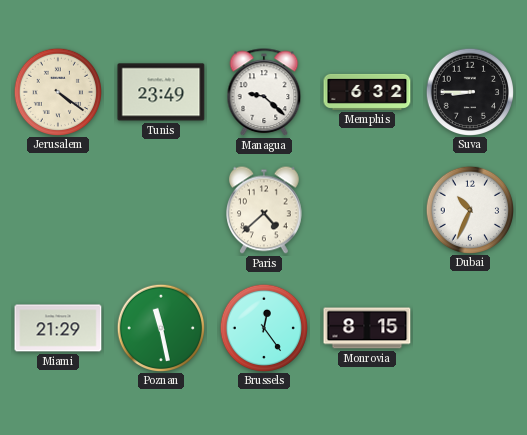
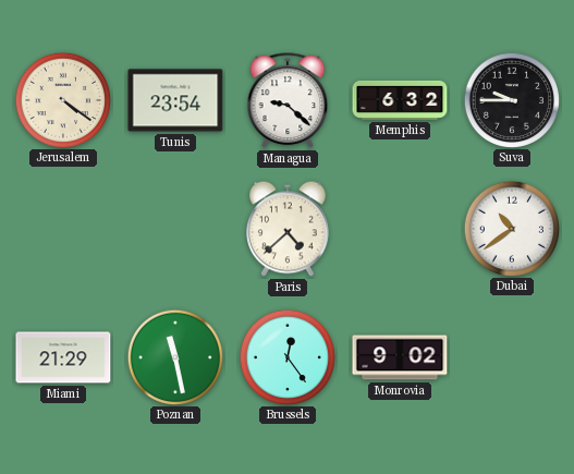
Tunis: 23:49 -> 23:54
Suva: 8:45 -> 9:45
Dubai: 10:34 -> 10:39
Monrovia: 8:15 -> 9:02
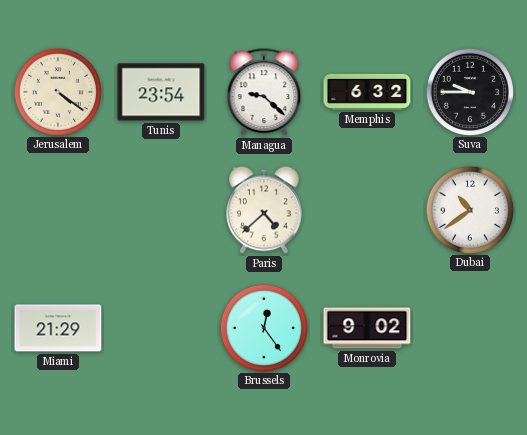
Poznan: 11:28 -> none
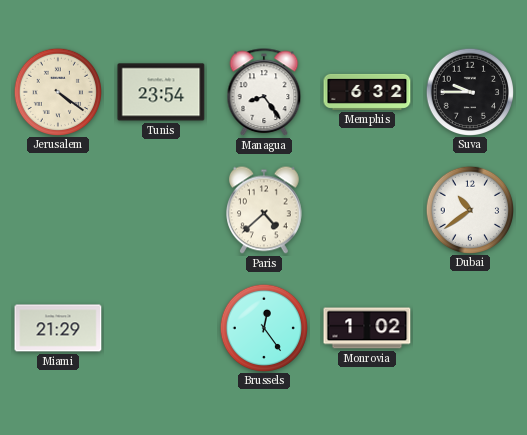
Managua: 9:22 -> 8:24
Monrovia: 9:02 -> 1:02
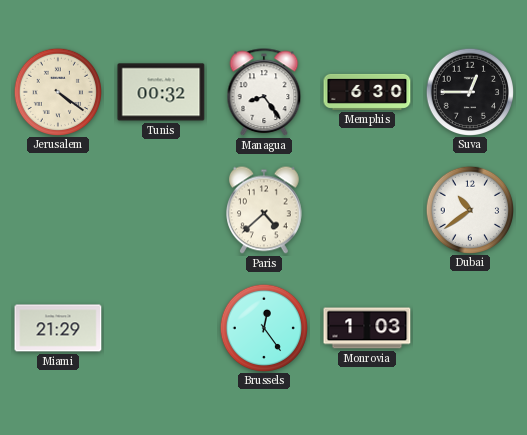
Tunis: 23:54 -> 00:32
Memphis: 6:32 -> 6:30
Suva: 9:45 -> 12:45
Monrovia: 1:02 -> 1:03
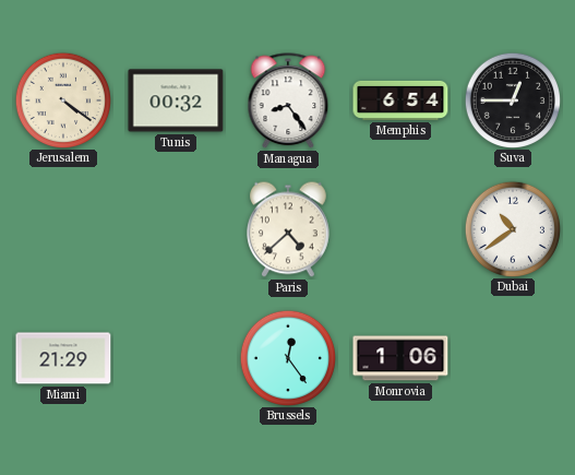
Memphis: 6:30 -> 6:54
Monrovia: 1:03 -> 1:06
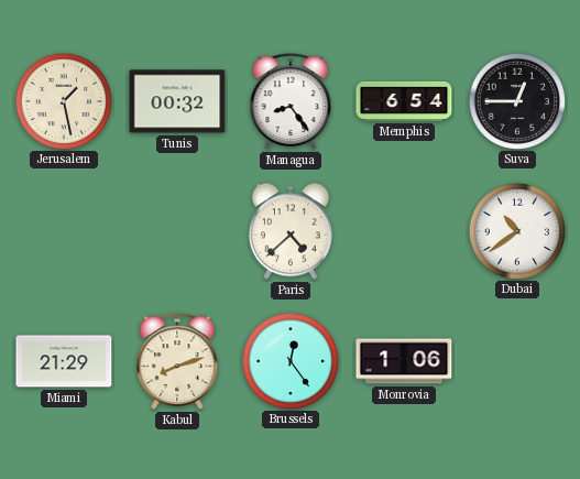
Jerusalem: 4:21 -> 1:28
Kabul: none -> 8:12
